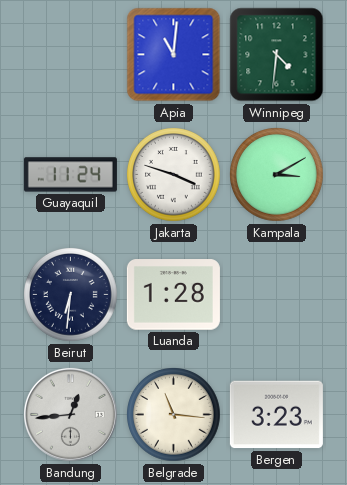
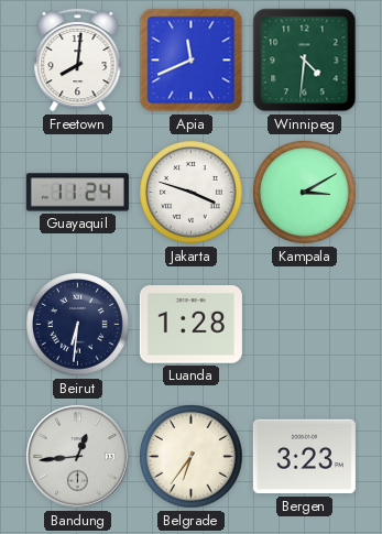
Freetown: none -> 8:01
Apia: 11:01 -> 11:41
Belgrade: 11:16 -> 6:36
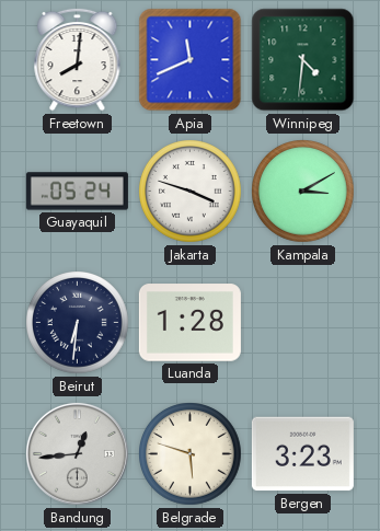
Guayaquil: 11:24 -> 05:24
Belgrade: 6:36 -> 5:48
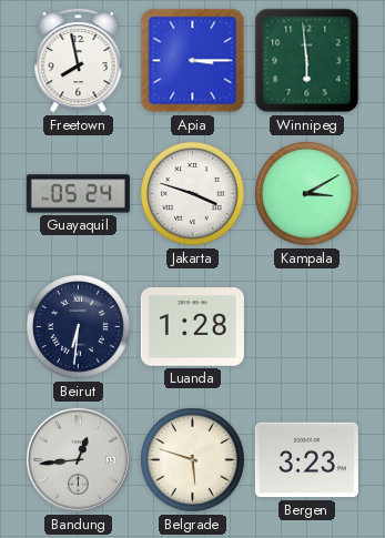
Freetown: 8:01 -> 7:58
Apia: 11:41 -> 3:15
Winnipeg: 4:31 -> 5:59
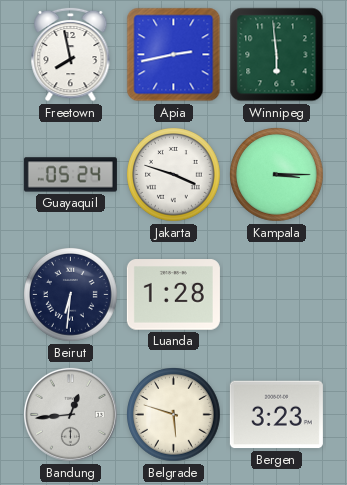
Apia: 3:15 -> 2:43
Kampala: 3:10 -> 3:15
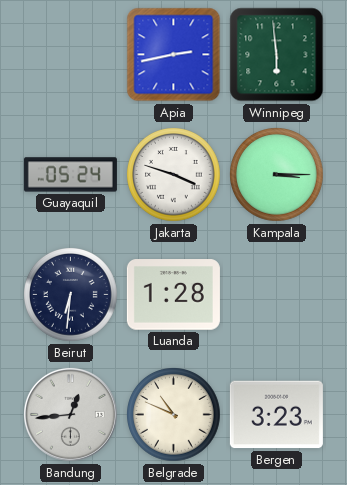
Freetown: 7:58 -> none
Belgrade: 5:48 -> 10:49
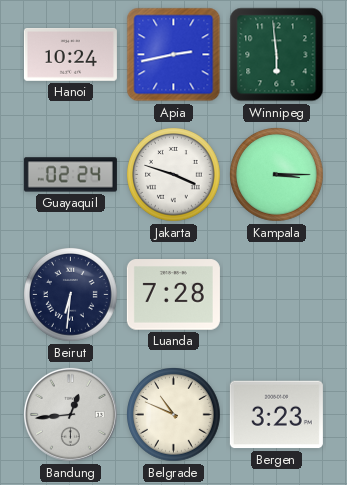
Hanoi: none -> 10:24
Guayaquil: 05:24 -> 02:24
Luanda: 1:28 -> 7:28
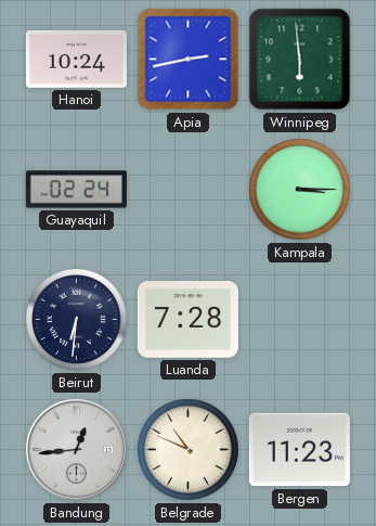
Jakarta: 3:48 -> none
Bergen: 3:23 -> 11:23
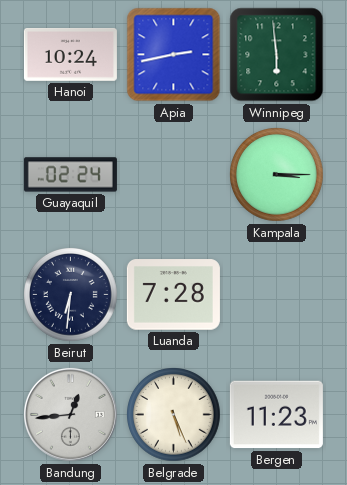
Belgrade: 10:49 -> 5:26
